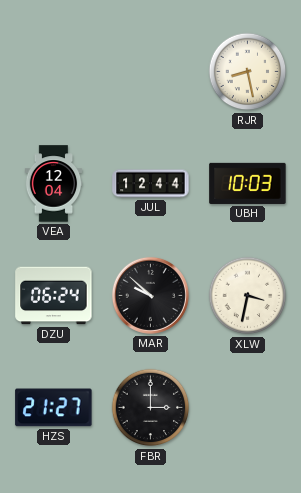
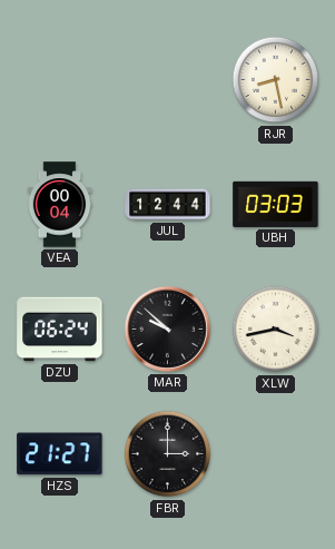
VEA: 12:04 -> 00:04
UBH: 10:03 -> 03:03
XLW: 3:32 -> 3:43
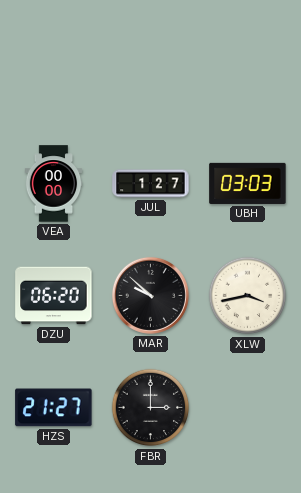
RJR: 8:28 -> none
VEA: 00:04 -> 00:00
JUL: 12:44 -> 1:27
DZU: 06:24 -> 06:20
